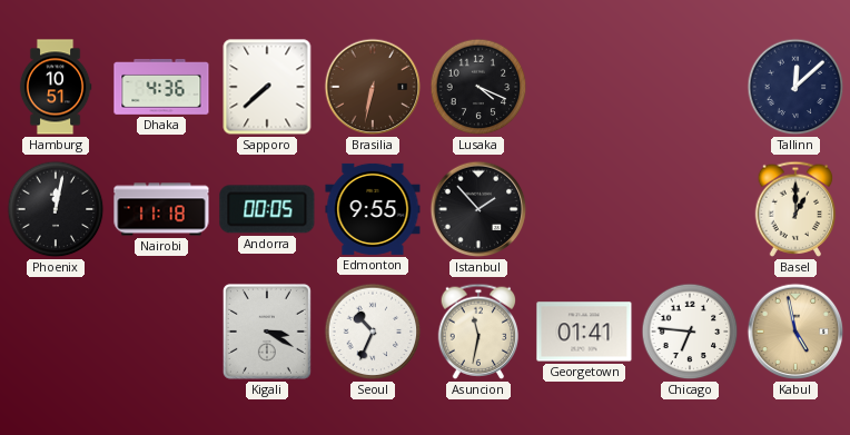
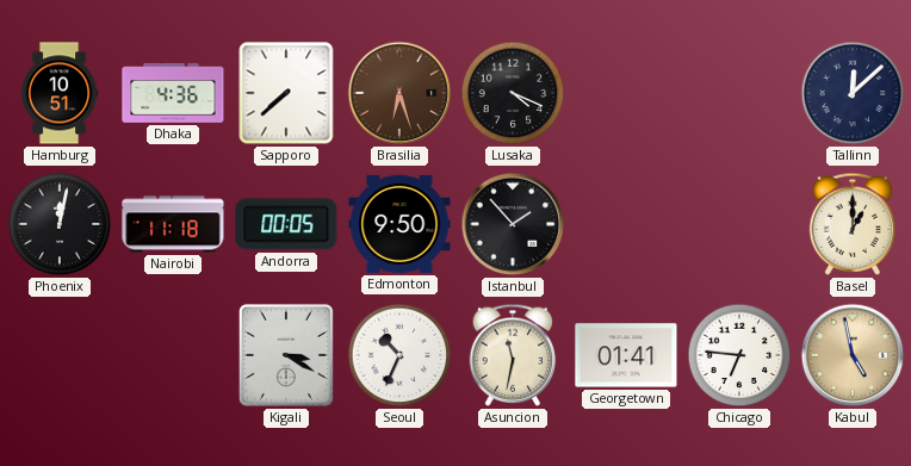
Brasilia: 6:32 -> 6:27
Edmonton: 9:55 -> 9:50
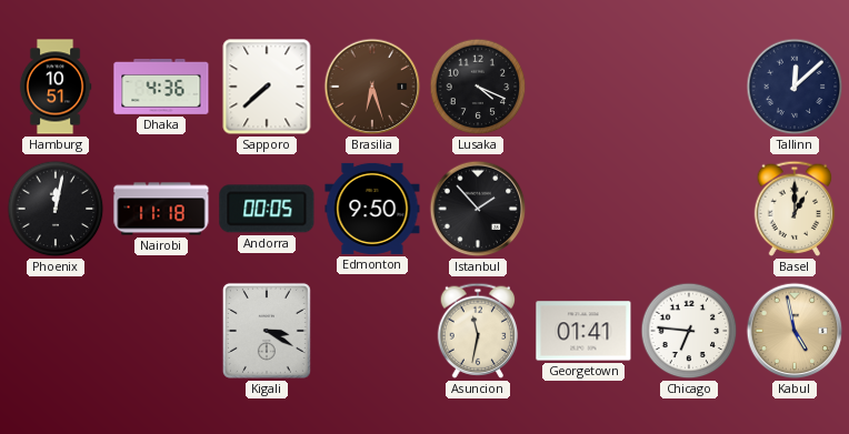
Seoul: 10:34 -> none
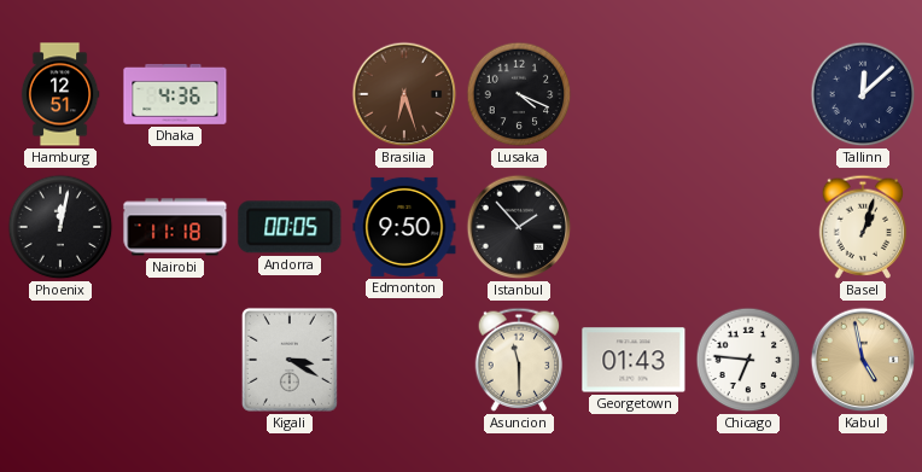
Hamburg: 10:51 -> 12:51
Sapporo: 7:38 -> none
Basel: 1:00 -> 1:03
Asuncion: 11:32 -> 11:30
Georgetown: 01:41 -> 01:43
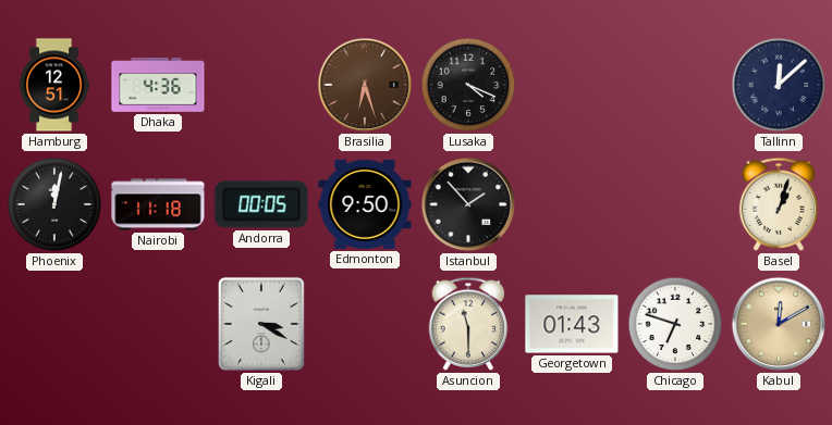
Chicago: 6:46 -> 6:48
Kabul: 4:58 -> 12:10
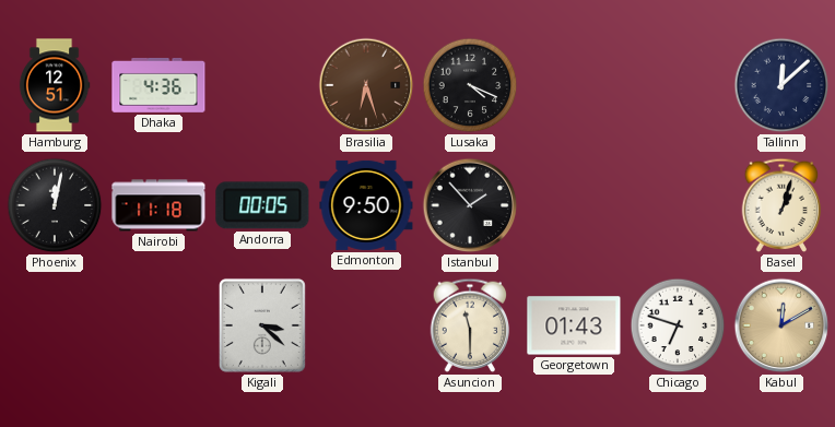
Kigali: 3:20 -> 3:22
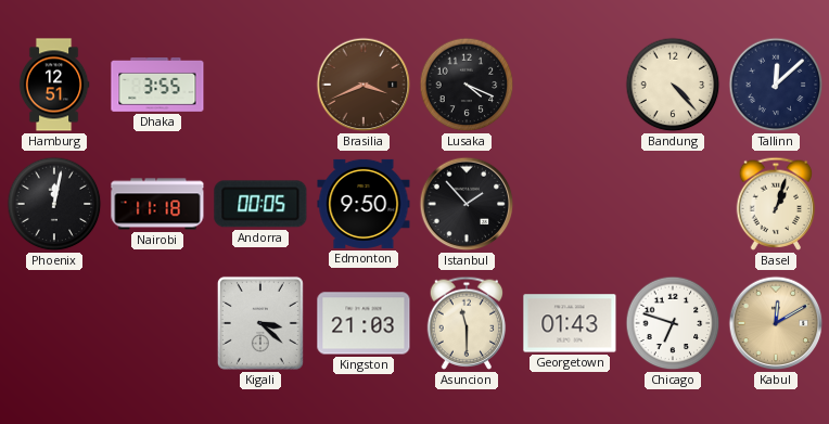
Dhaka: 4:36 -> 3:55
Brasilia: 6:27 -> 3:41
Bandung: none -> 4:23
Kingston: none -> 21:03
